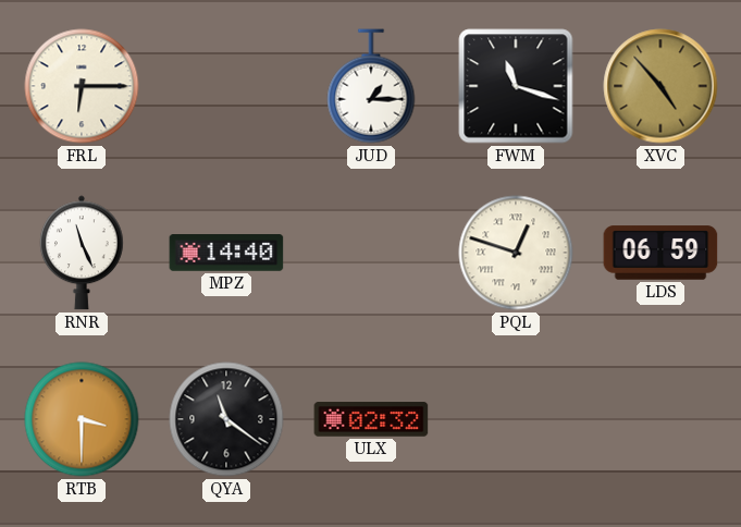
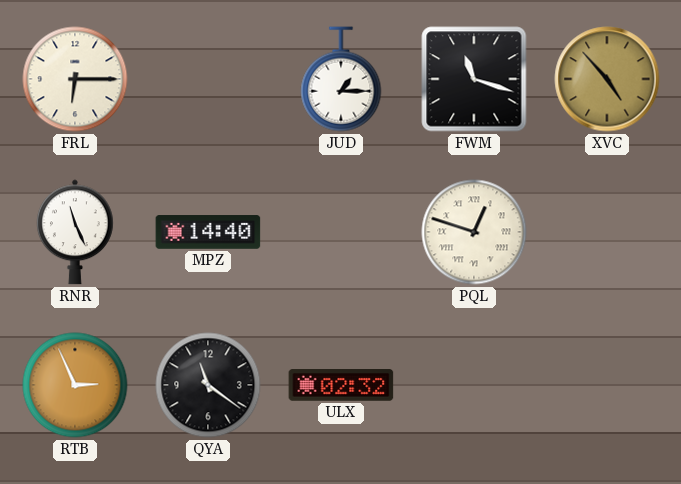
LDS: 06:59 -> none
RTB: 3:30 -> 2:56
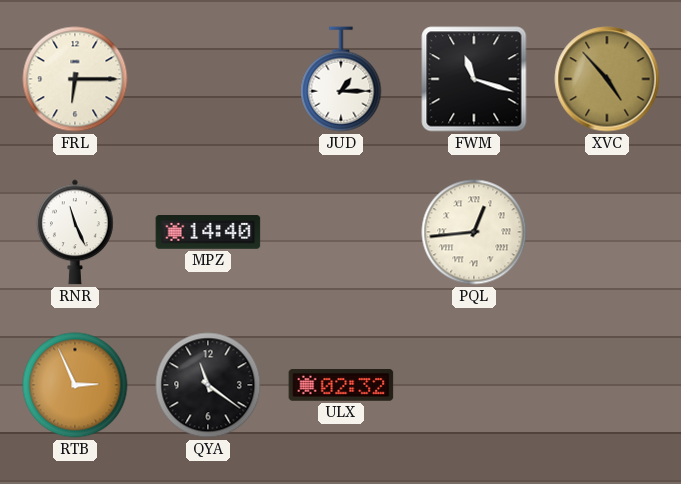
PQL: 12:48 -> 12:44
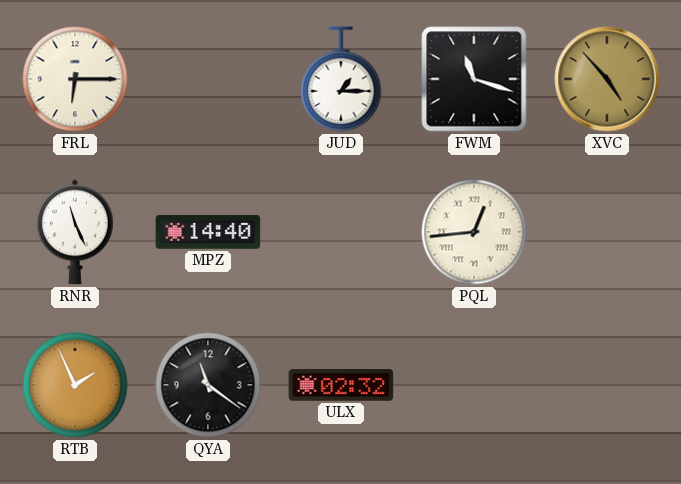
RTB: 2:56 -> 1:56
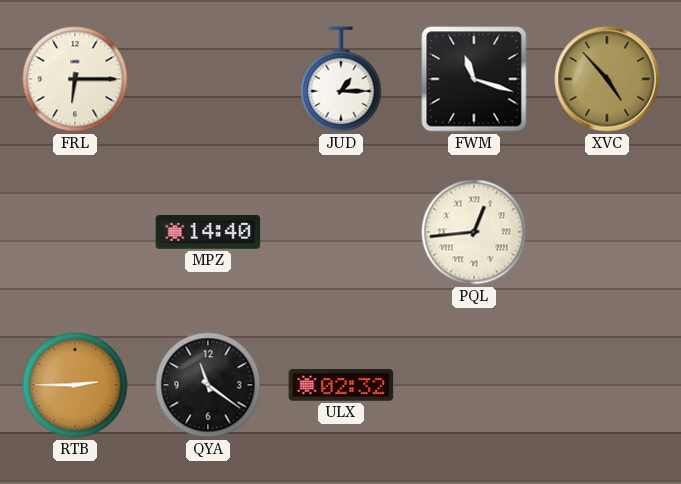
RNR: 11:26 -> none
RTB: 1:56 -> 2:45
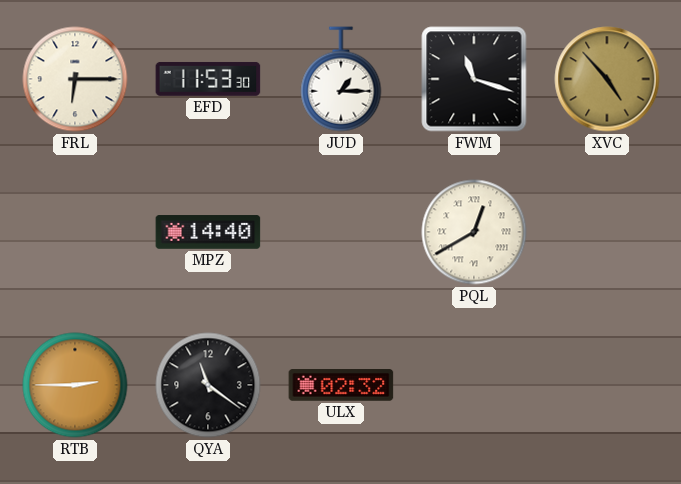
EFD: none -> 11:53
PQL: 12:44 -> 12:40
